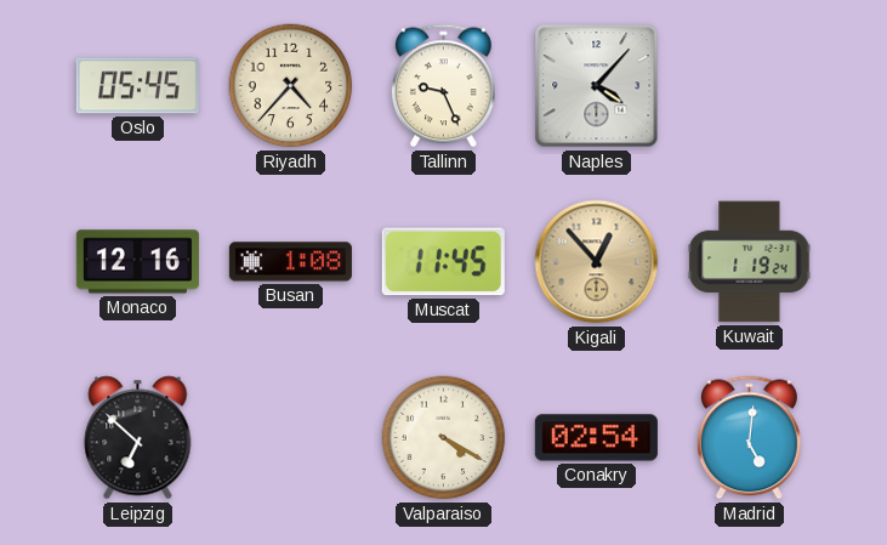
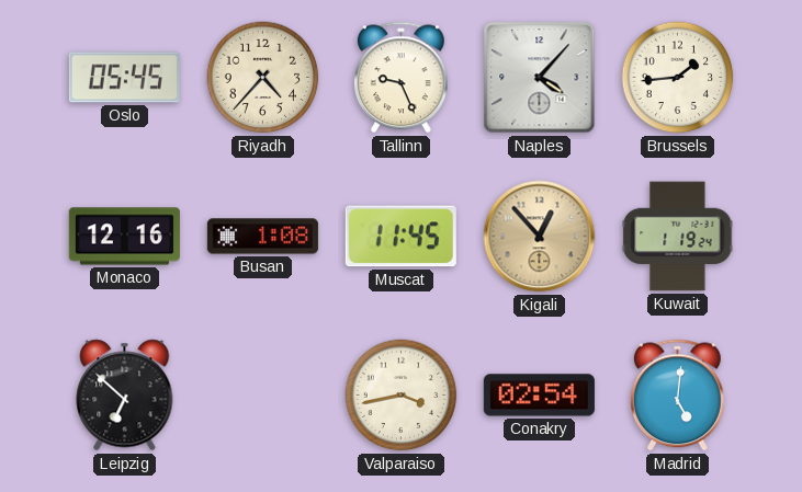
Brussels: none -> 1:44
Valparaiso: 4:20 -> 3:43
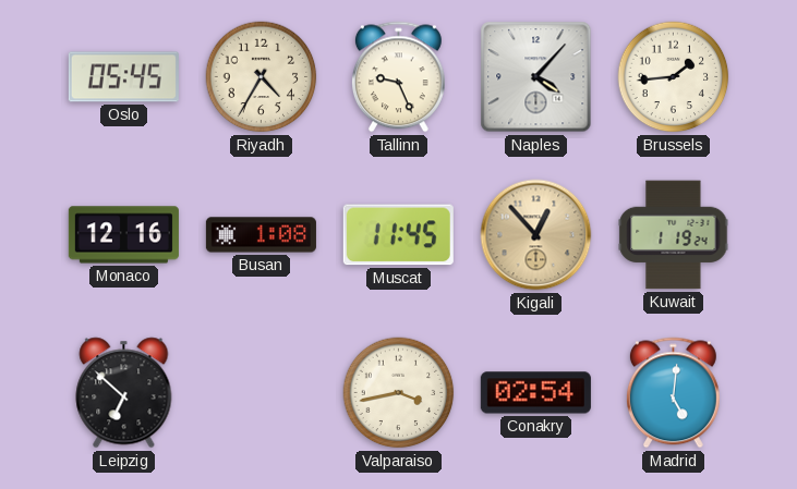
Riyadh: 4:37 -> 4:35
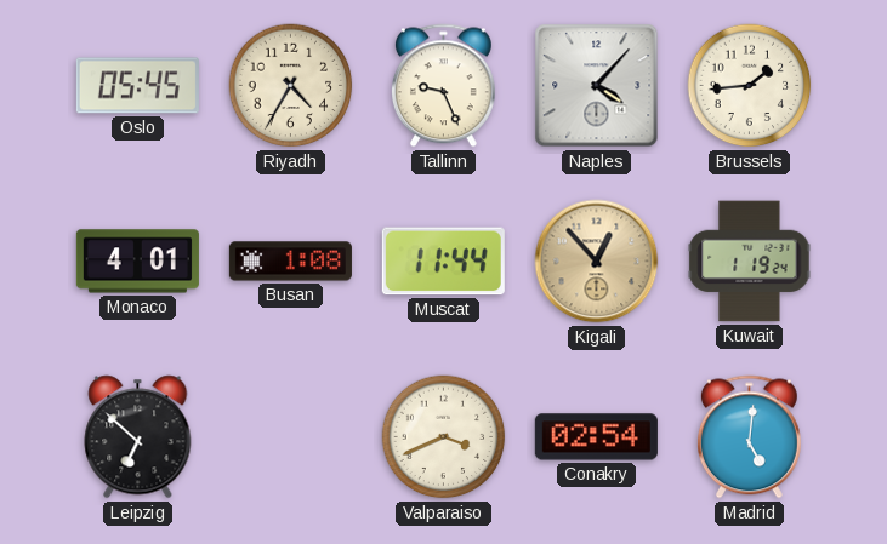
Monaco: 12:16 -> 4:01
Muscat: 11:45 -> 11:44
Valparaiso: 3:43 -> 3:41
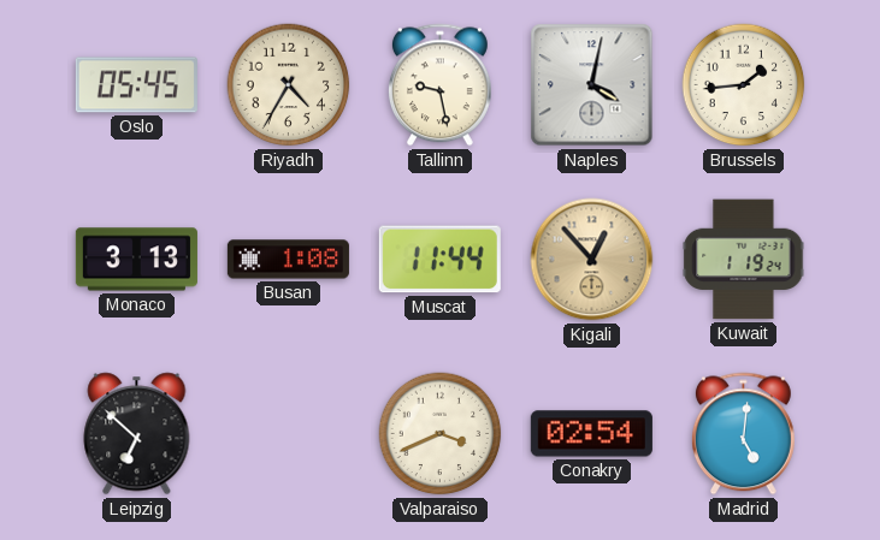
Tallinn: 9:26 -> 9:28
Naples: 4:07 -> 4:02
Monaco: 4:01 -> 3:13
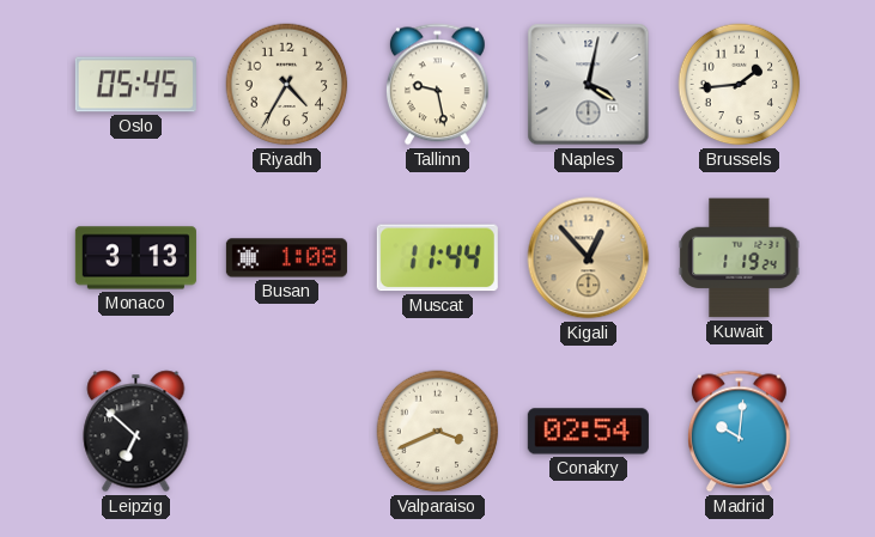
Madrid: 5:01 -> 10:01
